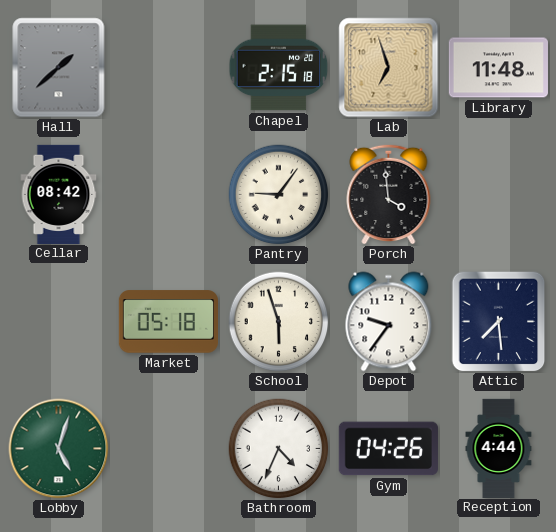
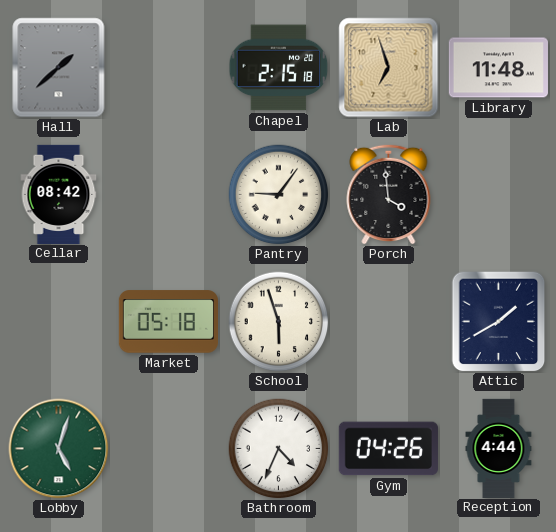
Depot: 9:36 -> none
Attic: 7:29 -> 1:40
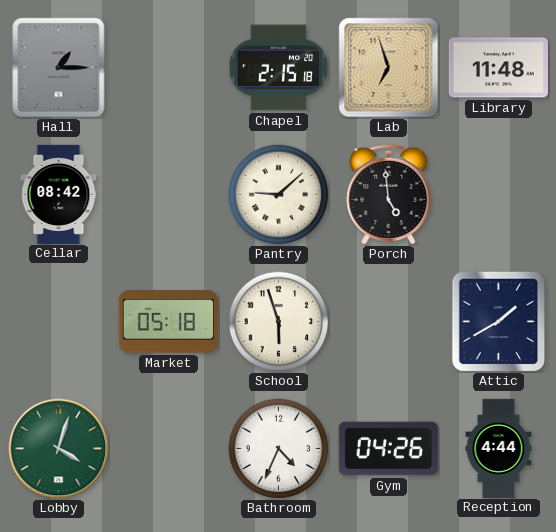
Hall: 1:38 -> 1:15
Pantry: 9:06 -> 9:08
Porch: 3:59 -> 4:59
Lobby: 5:03 -> 4:03
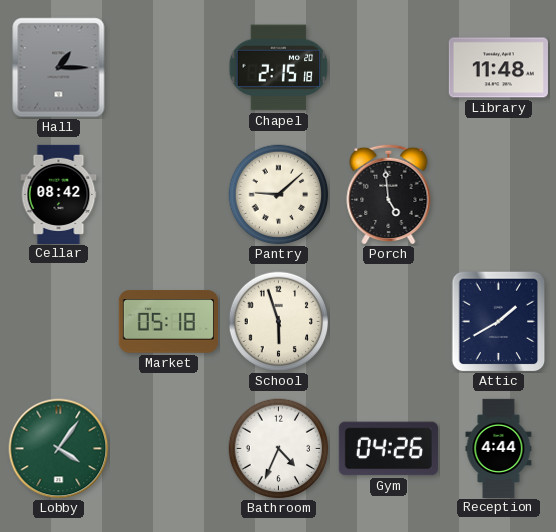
Lab: 6:57 -> none
Lobby: 4:03 -> 4:06
